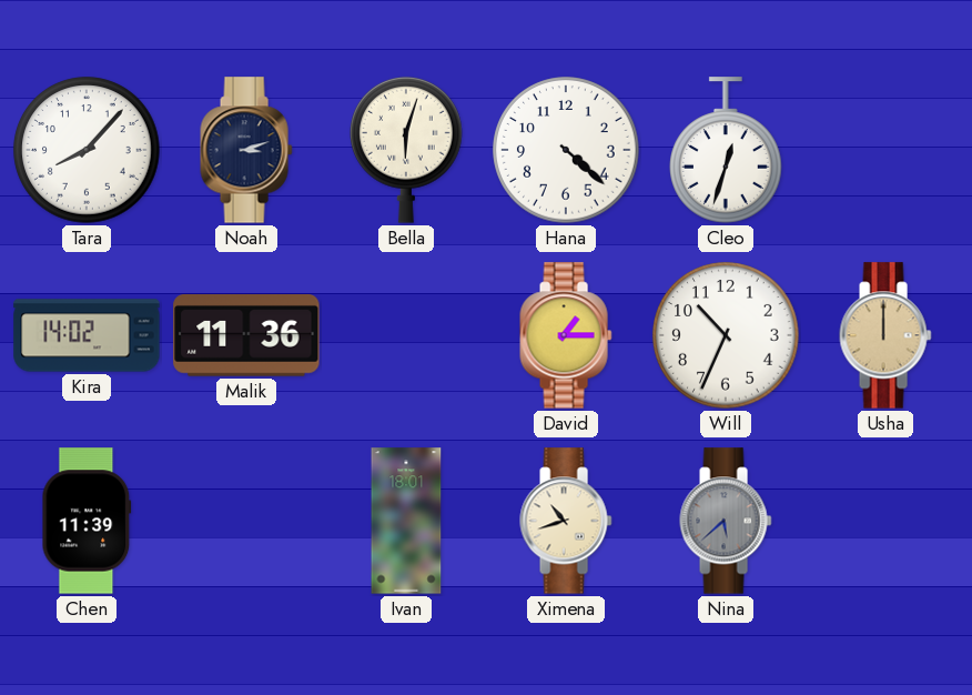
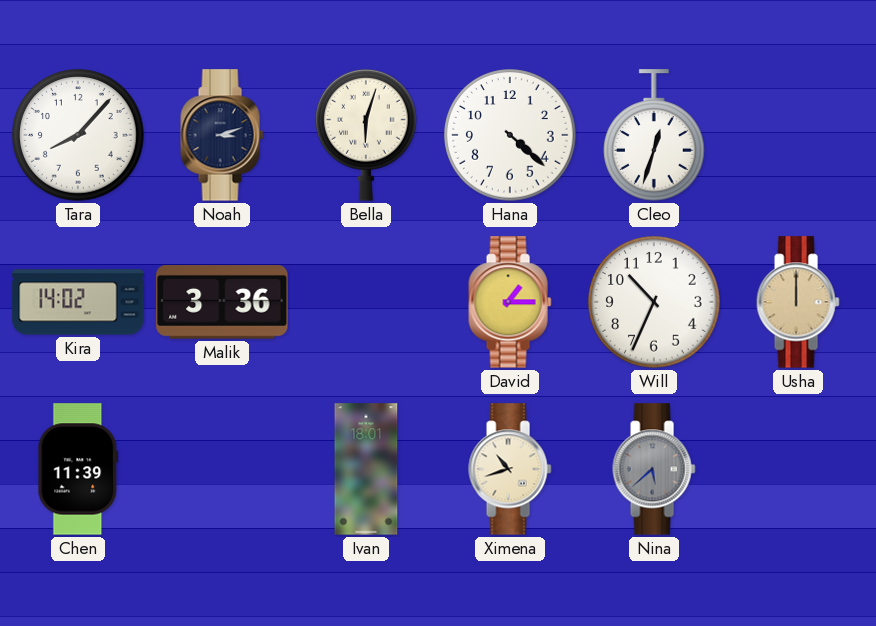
Malik: 11:36 -> 3:36
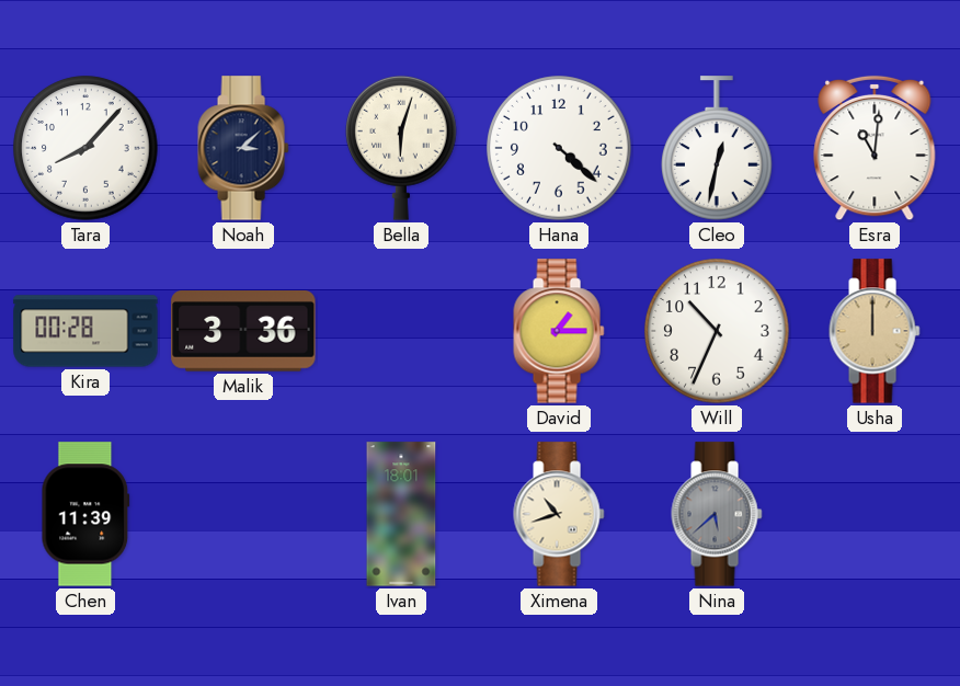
Noah: 3:12 -> 3:08
Cleo: 12:33 -> 12:32
Esra: none -> 11:01
Kira: 14:02 -> 00:28
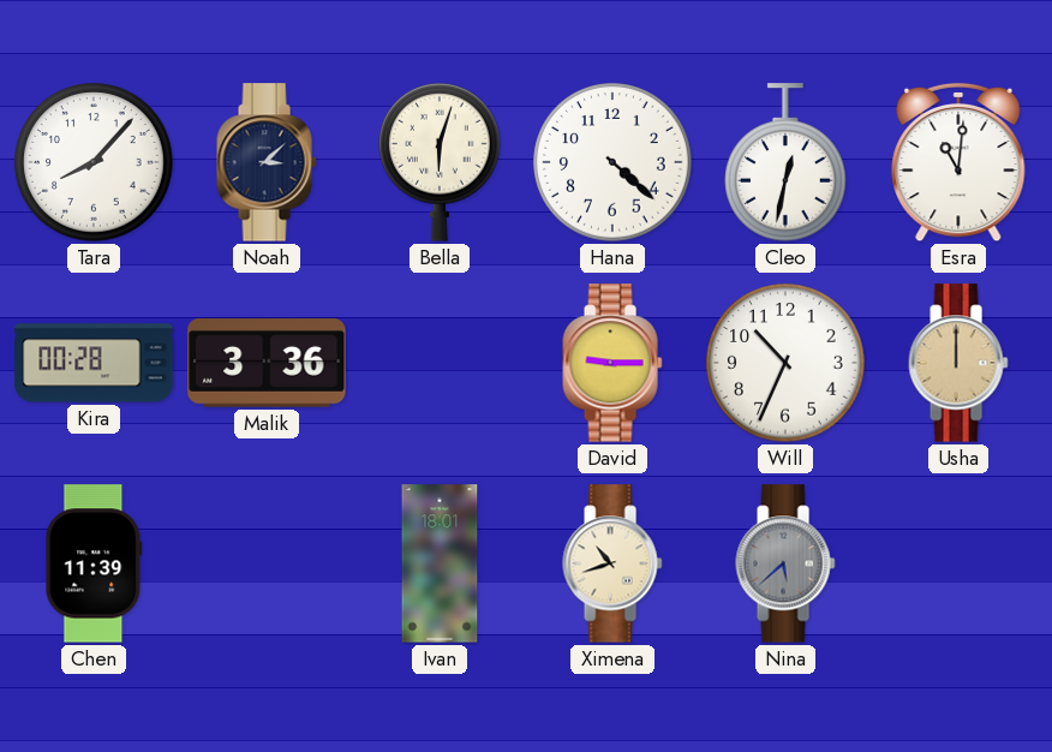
David: 1:15 -> 9:15
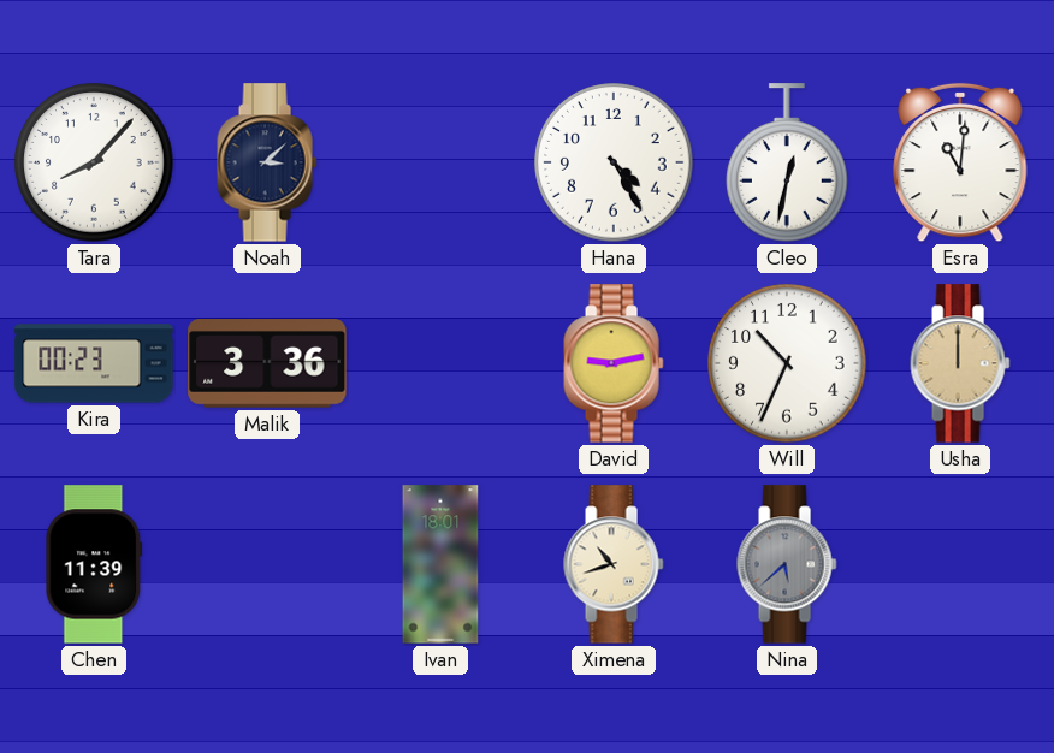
Bella: 6:03 -> none
Hana: 4:22 -> 4:25
Kira: 00:28 -> 00:23
David: 9:15 -> 9:13
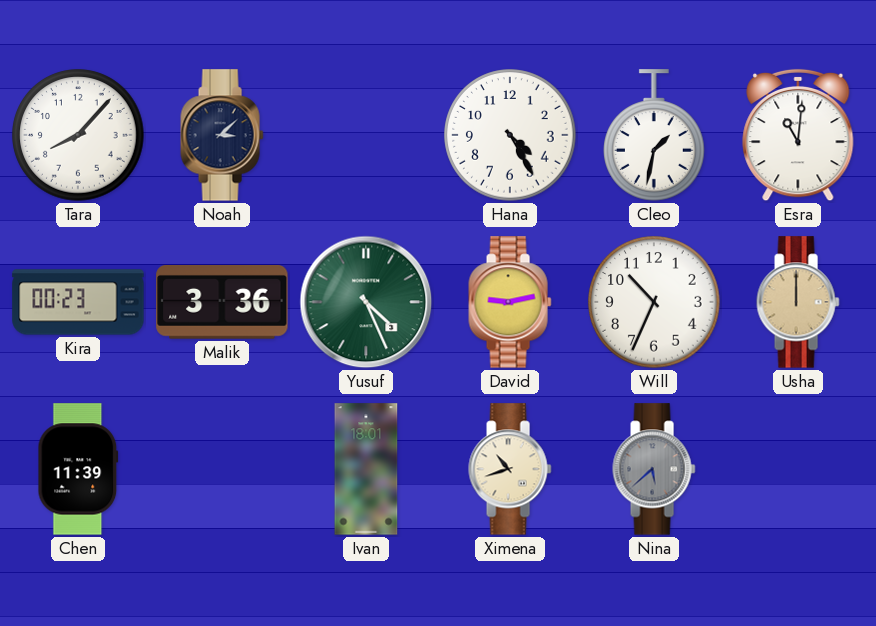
Cleo: 12:32 -> 1:32
Yusuf: none -> 4:26
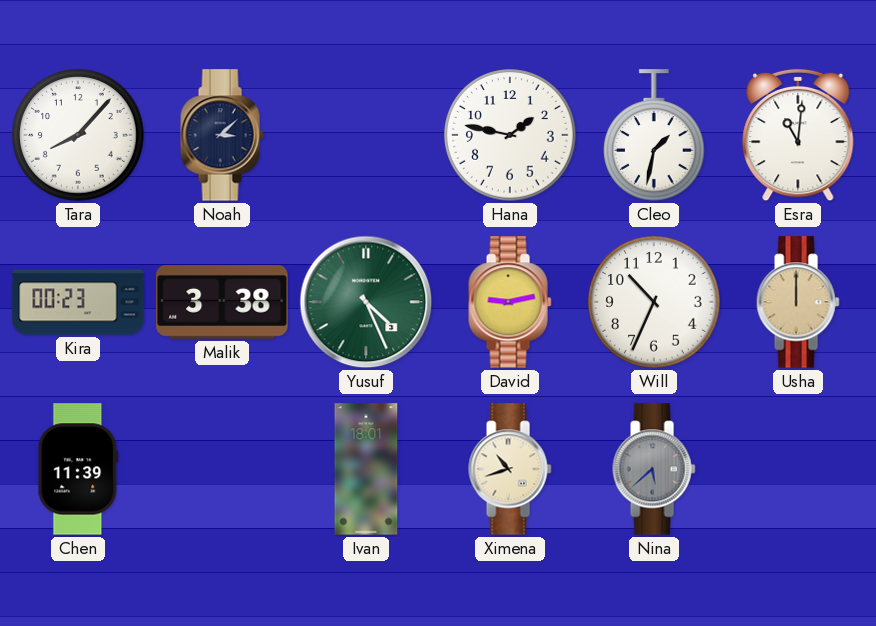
Hana: 4:25 -> 1:47
Malik: 3:36 -> 3:38
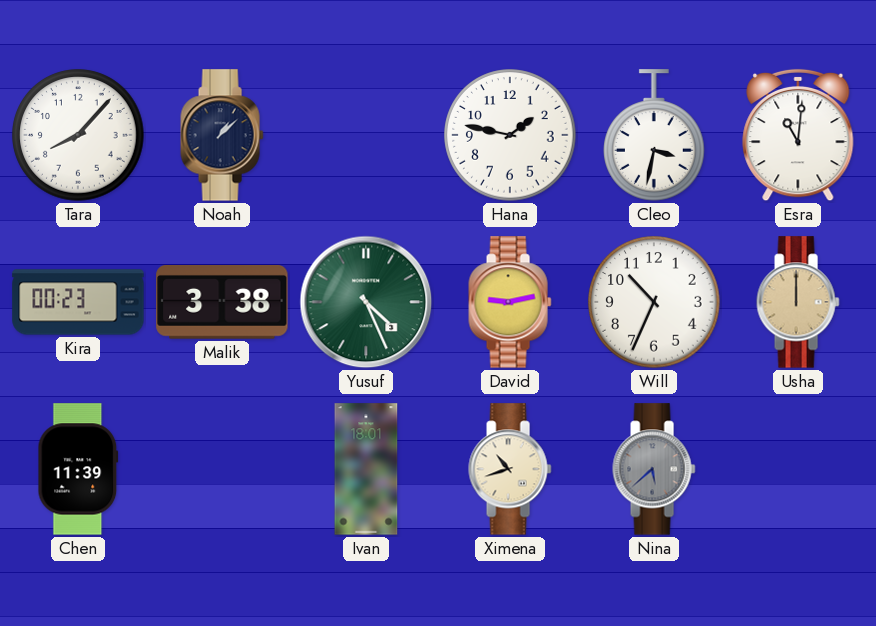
Noah: 3:08 -> 1:08
Cleo: 1:32 -> 3:32
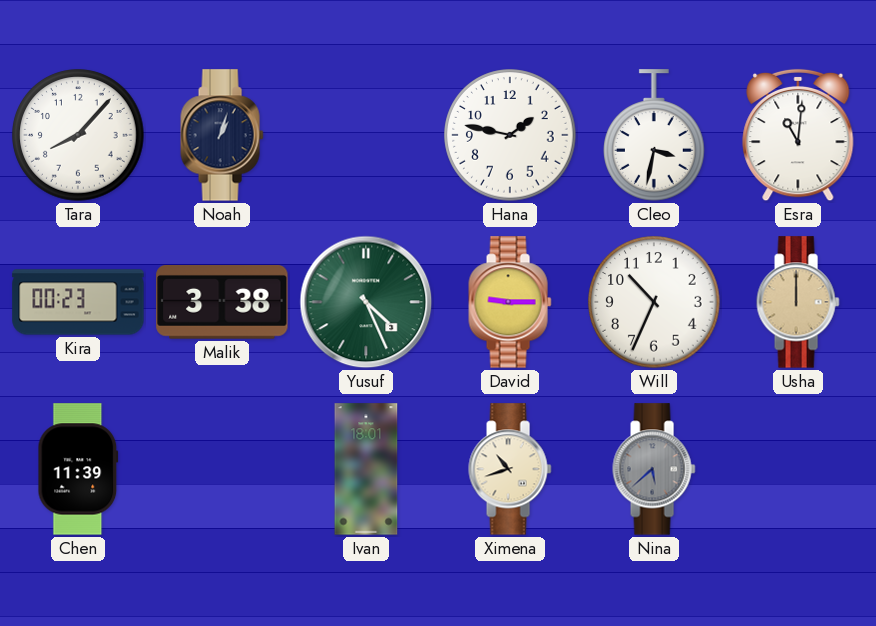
Noah: 1:08 -> 1:03
David: 9:13 -> 9:15
